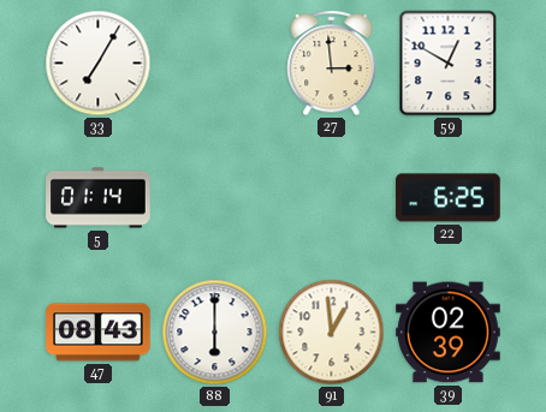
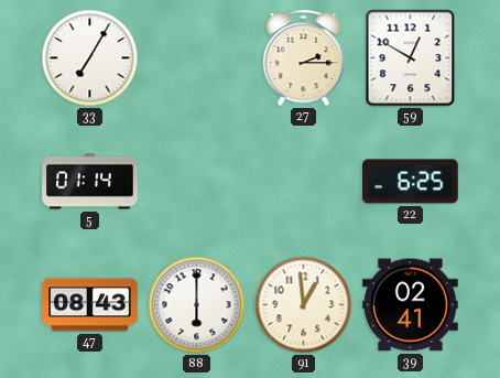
27: 2:59 -> 2:15
39: 02:39 -> 02:41
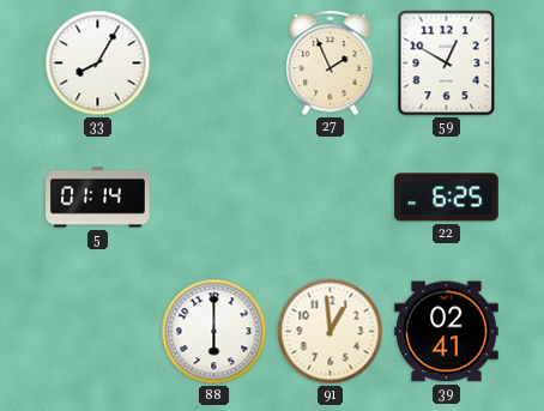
33: 7:05 -> 8:05
27: 2:15 -> 1:56
47: 08:43 -> none
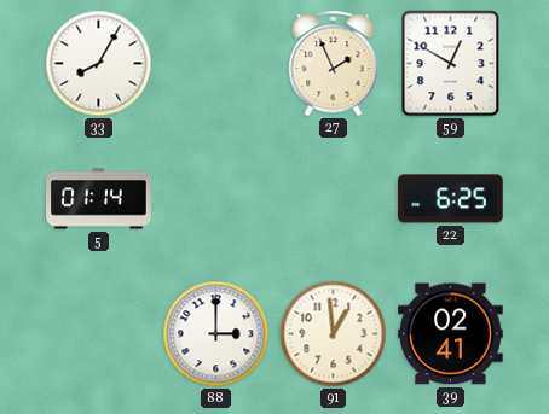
88: 6:00 -> 3:00
